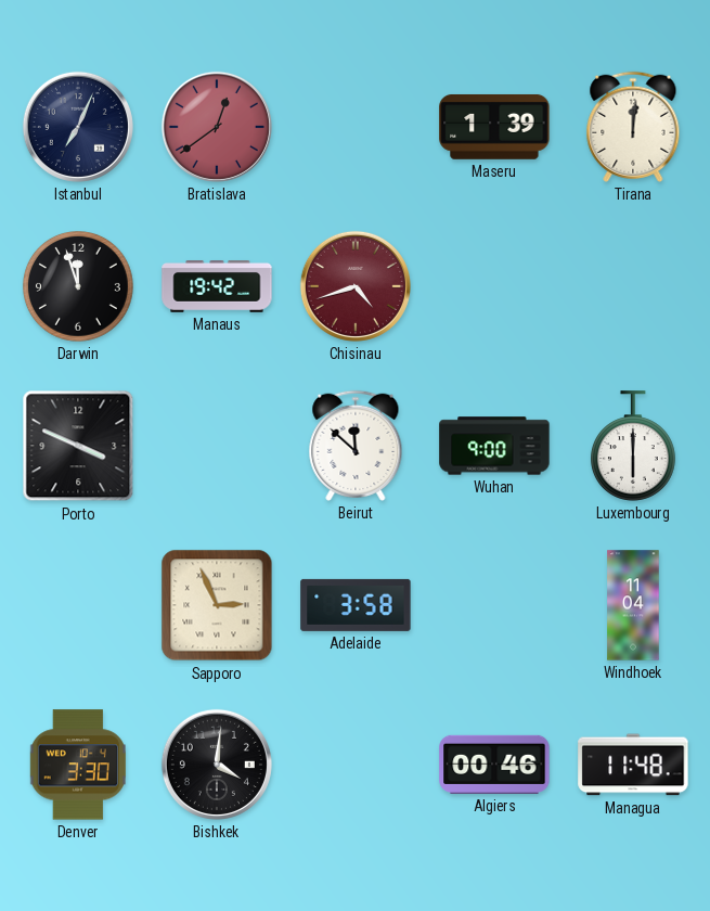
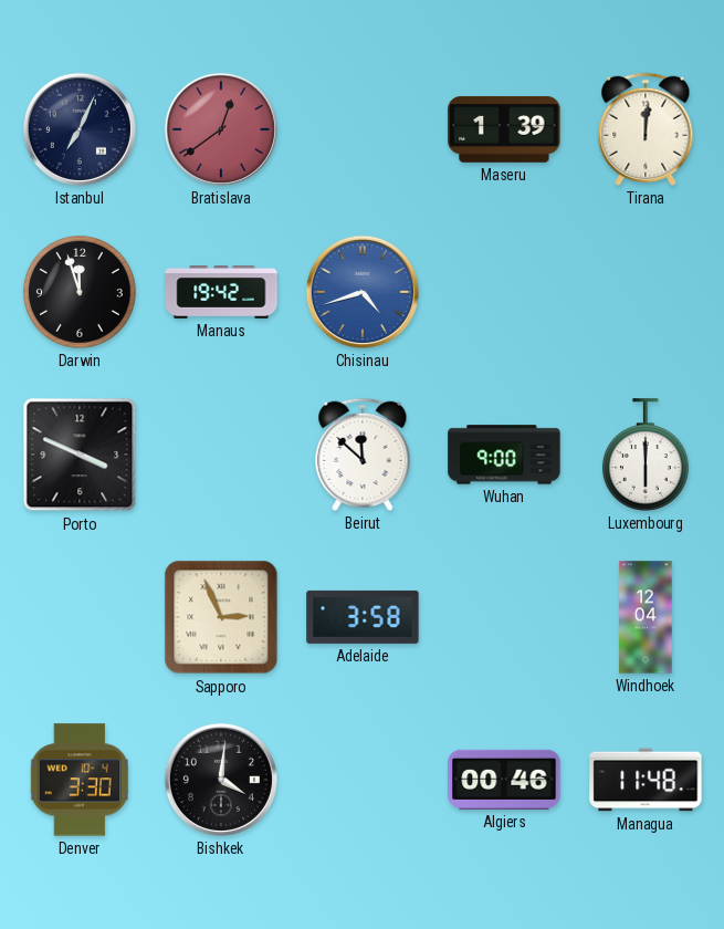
Chisinau dial: burgundy -> blue
Windhoek: 11:04 -> 12:04
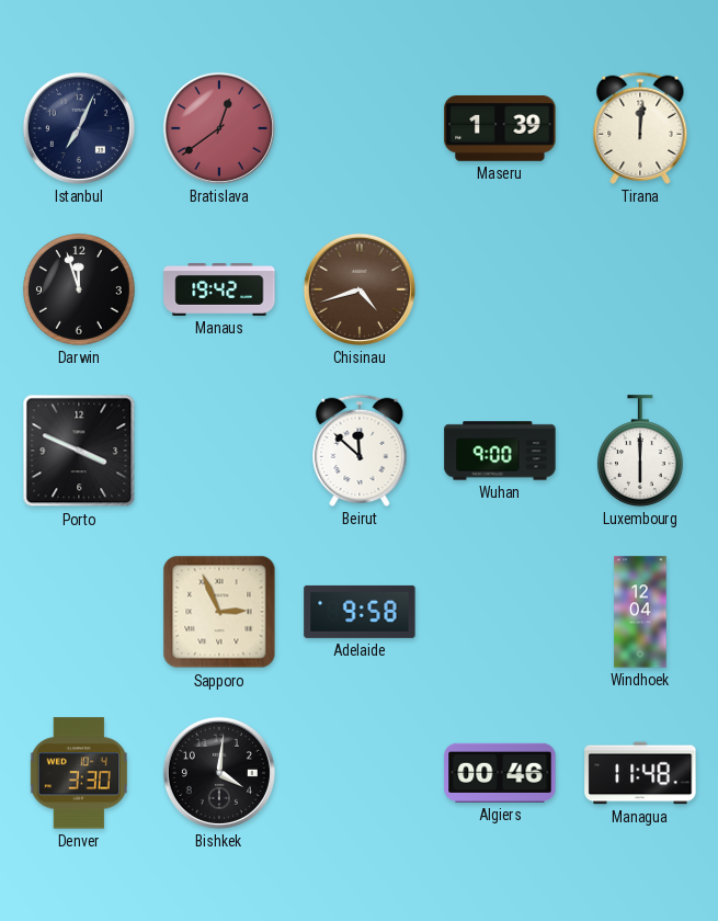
Chisinau dial: blue -> brown
Adelaide: 3:58 -> 9:58
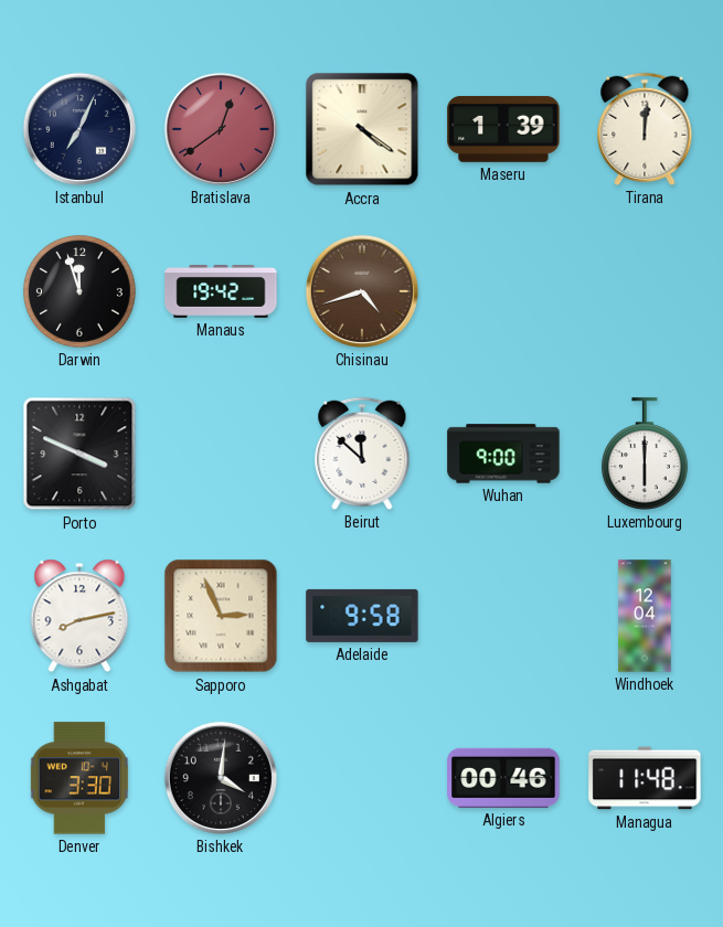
Accra: none -> 4:21
Ashgabat: none -> 8:13
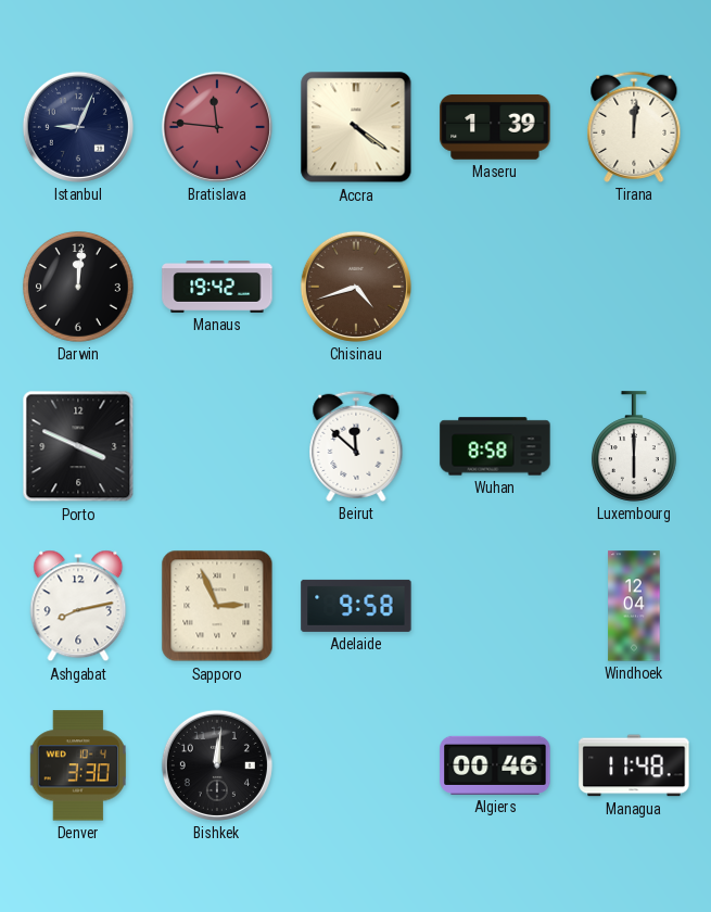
Istanbul: 7:04 -> 9:04
Bratislava: 12:39 -> 11:46
Darwin: 11:57 -> 12:01
Wuhan: 9:00 -> 8:58
Bishkek: 4:01 -> 12:01
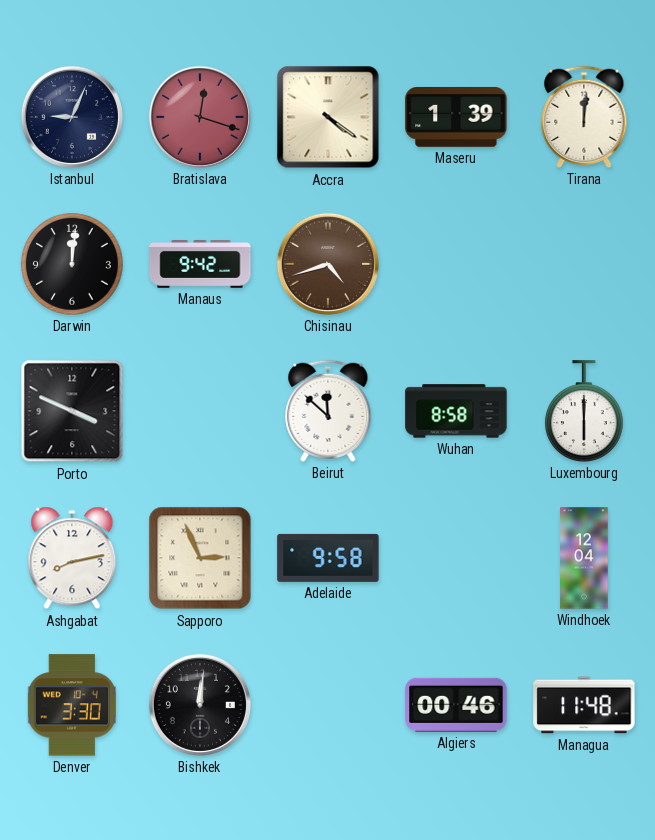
Bratislava: 11:46 -> 12:18
Manaus: 19:42 -> 9:42
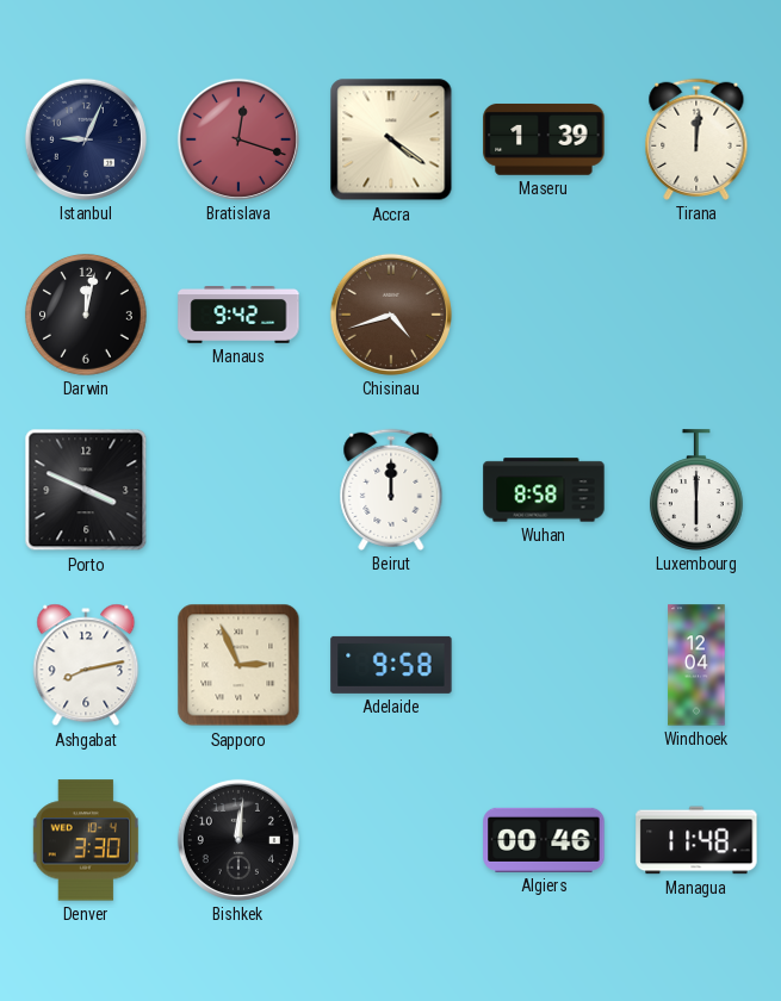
Darwin: 12:01 -> 12:02
Beirut: 11:52 -> 12:00
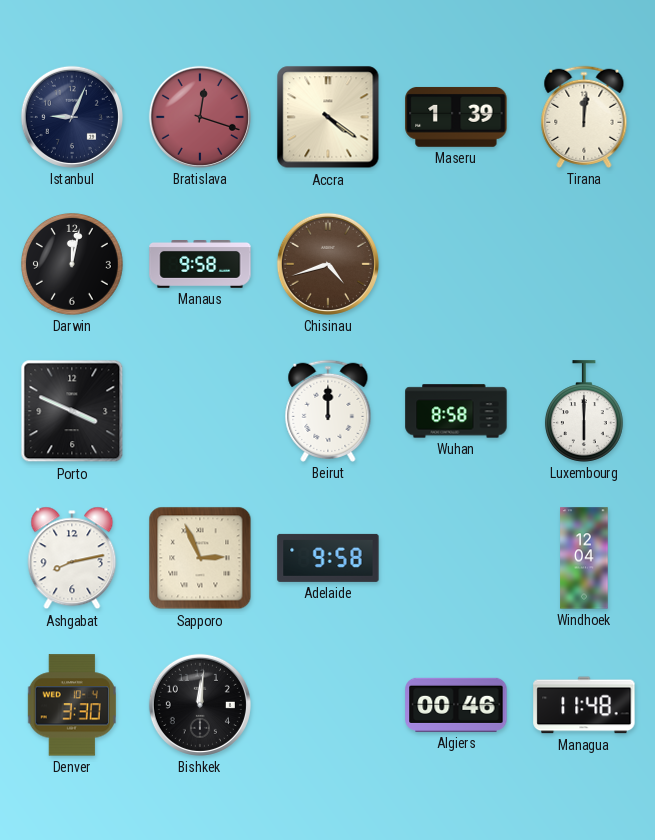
Manaus: 9:42 -> 9:58
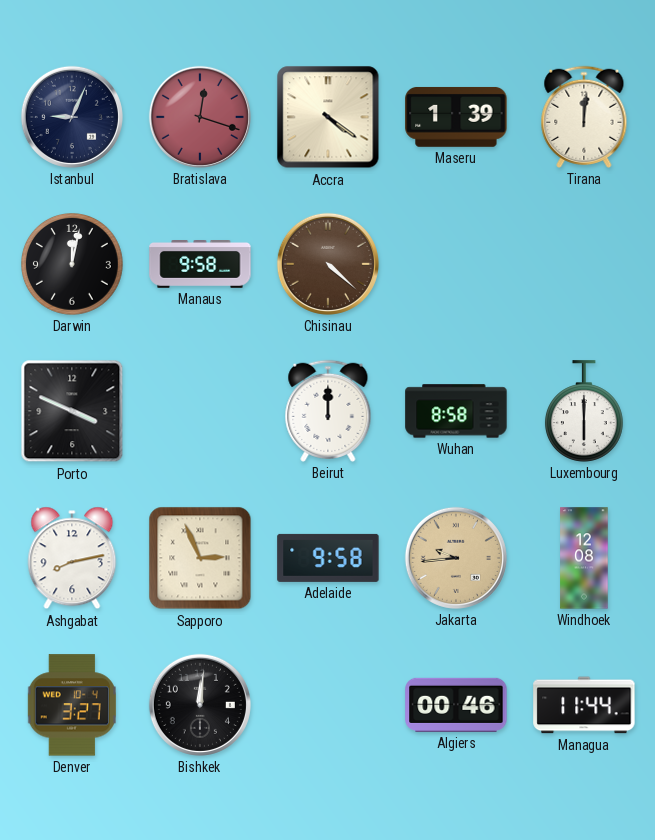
Chisinau: 4:42 -> 4:22
Jakarta: none -> 9:44
Windhoek: 12:04 -> 12:08
Denver: 3:30 -> 3:27
Managua: 11:48 -> 11:44
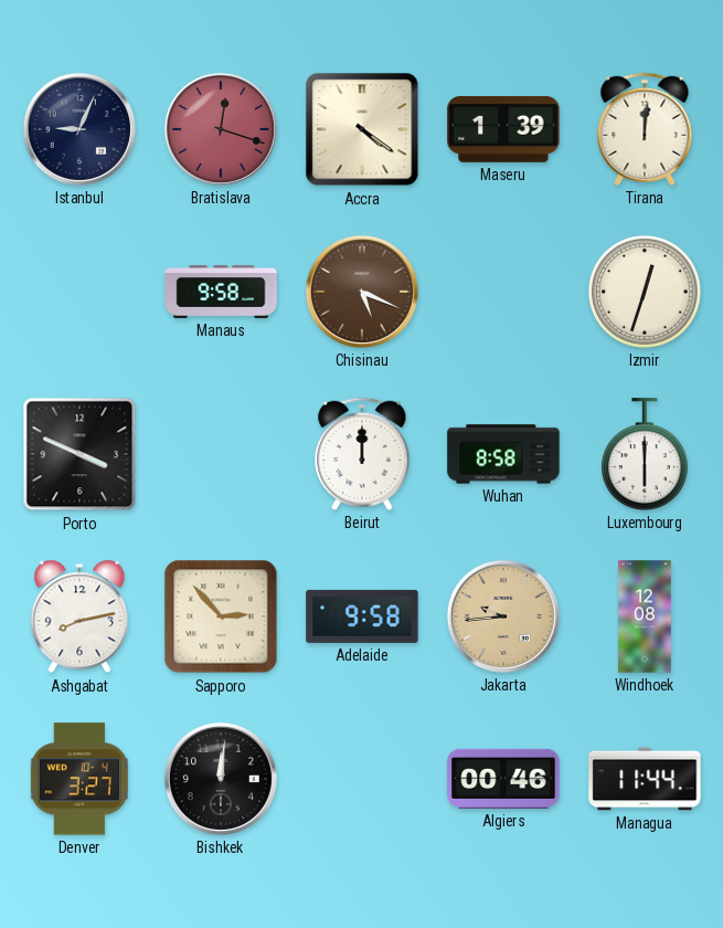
Darwin: 12:02 -> none
Chisinau: 4:22 -> 5:19
Izmir: none -> 12:33
Sapporo: 2:56 -> 2:53
